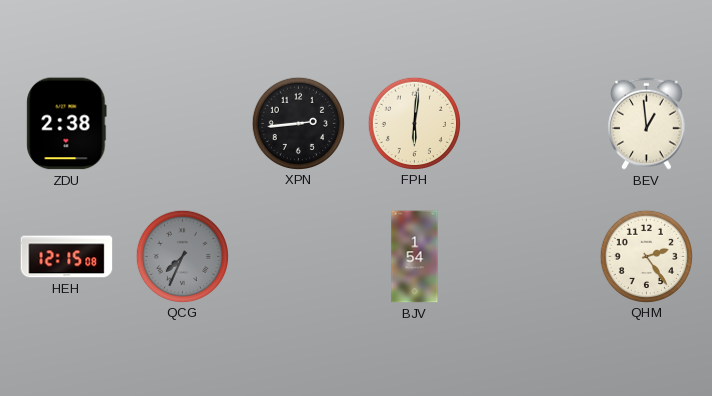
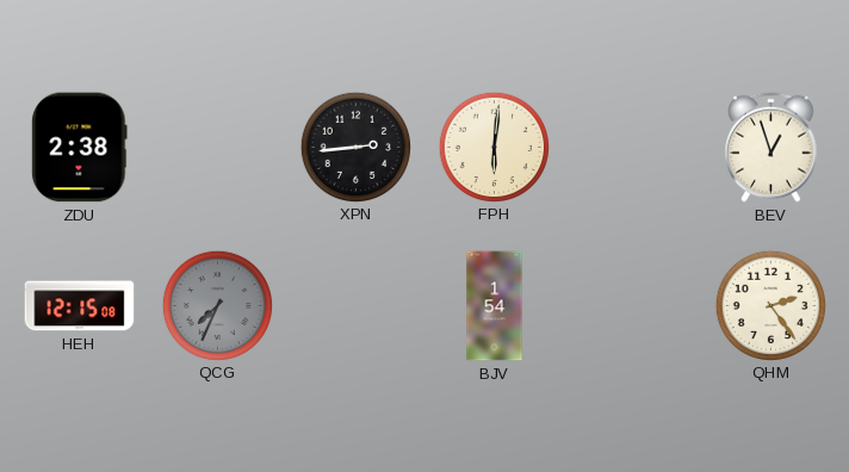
BEV: 12:59 -> 12:57
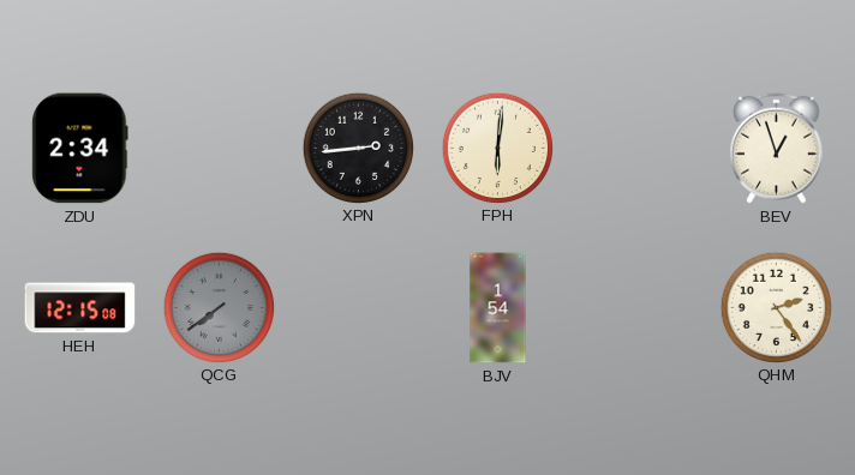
ZDU: 2:38 -> 2:34
QCG: 7:34 -> 7:39
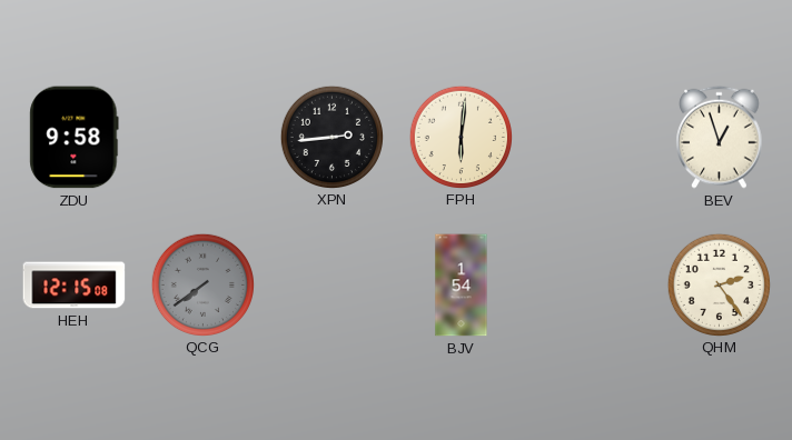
ZDU: 2:34 -> 9:58
